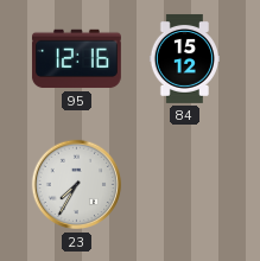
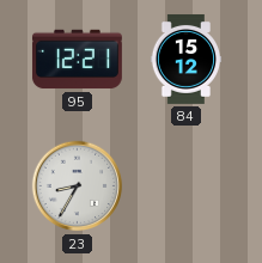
95: 12:16 -> 12:21
23: 7:35 -> 8:35
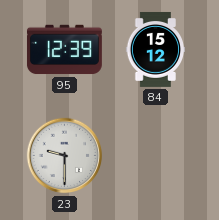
95: 12:21 -> 12:39
23: 8:35 -> 9:30
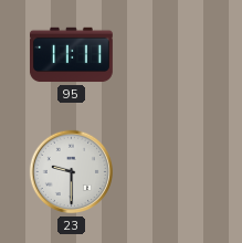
95: 12:39 -> 11:11
84: 15:12 -> none
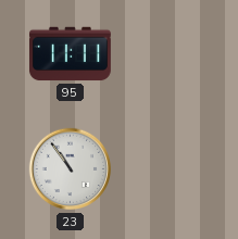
23: 9:30 -> 10:54
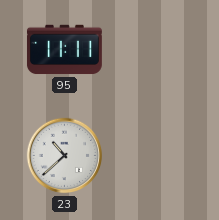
23: 10:54 -> 10:38
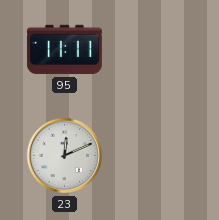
23: 10:38 -> 12:11
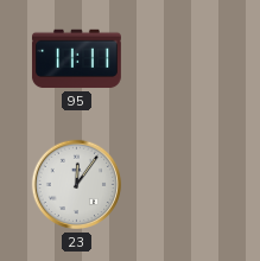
23: 12:11 -> 12:06
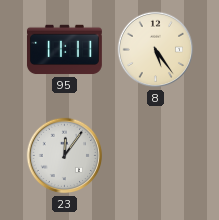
8: none -> 5:24
